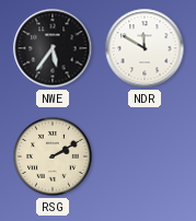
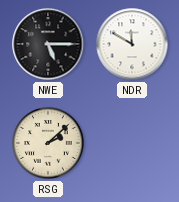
NWE: 5:36 -> 5:15
RSG: 2:10 -> 2:08
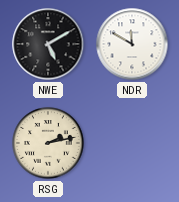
NWE: 5:15 -> 5:10
RSG: 2:08 -> 2:13
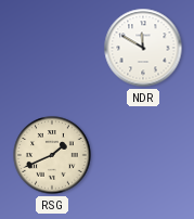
NWE: 5:10 -> none
RSG: 2:13 -> 1:41
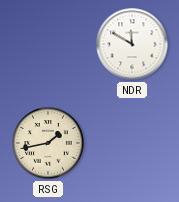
RSG: 1:41 -> 1:43
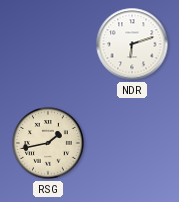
NDR: 11:50 -> 6:12
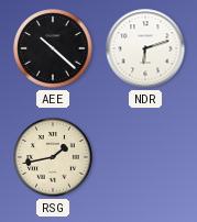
AEE: none -> 10:22
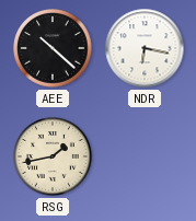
NDR: 6:12 -> 6:17
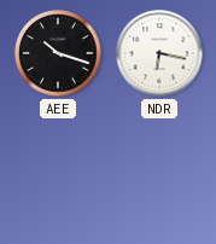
AEE: 10:22 -> 10:18
RSG: 1:43 -> none
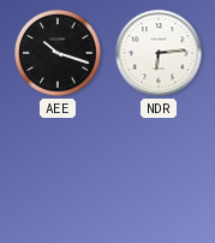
NDR: 6:17 -> 6:14
